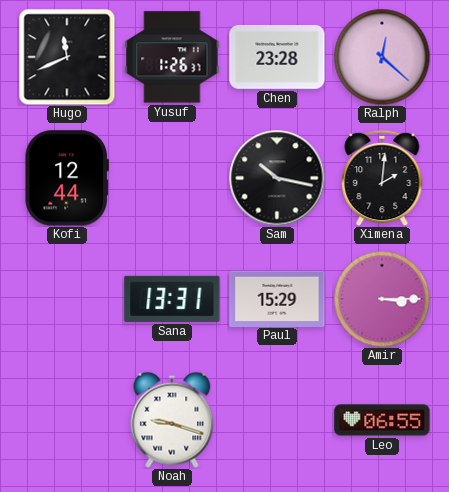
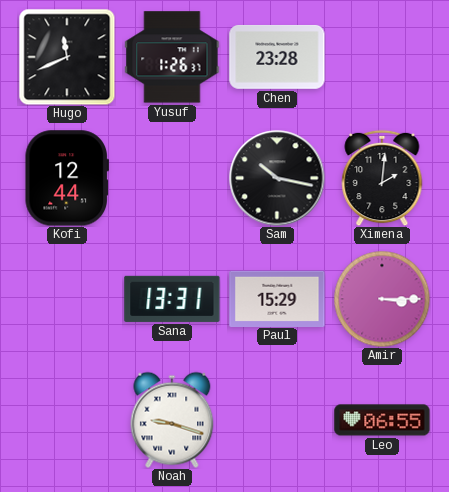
Ralph: 12:22 -> none
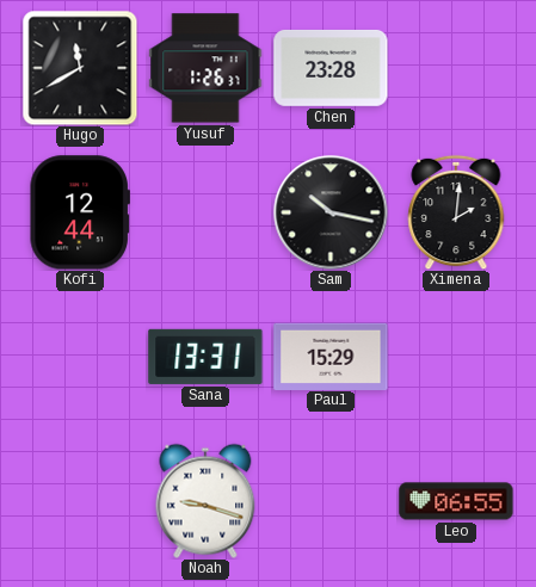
Hugo: 11:41 -> 11:40
Amir: 3:15 -> none
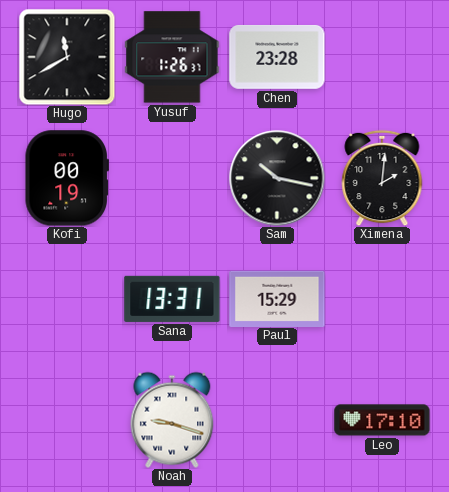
Kofi: 12:44 -> 00:19
Leo: 06:55 -> 17:10
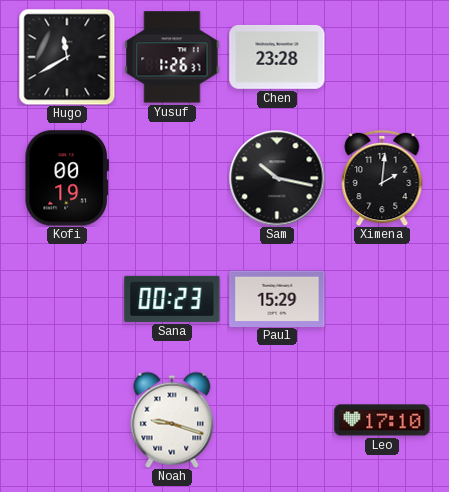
Sana: 13:31 -> 00:23
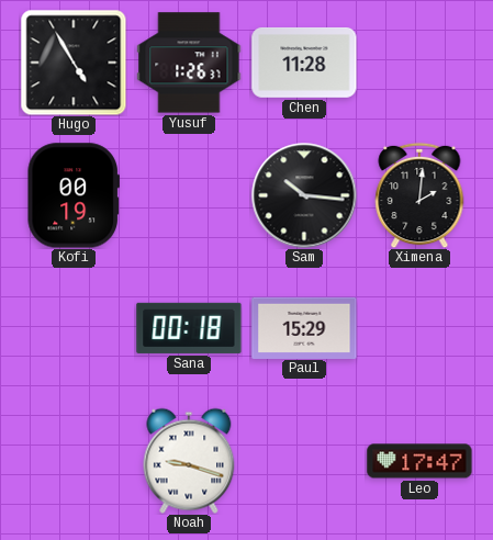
Hugo: 11:40 -> 4:55
Chen: 23:28 -> 11:28
Sam: 10:17 -> 10:16
Sana: 00:23 -> 00:18
Leo: 17:10 -> 17:47
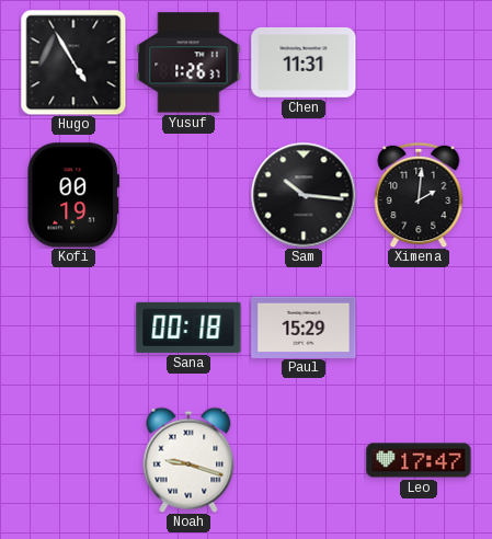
Chen: 11:28 -> 11:31
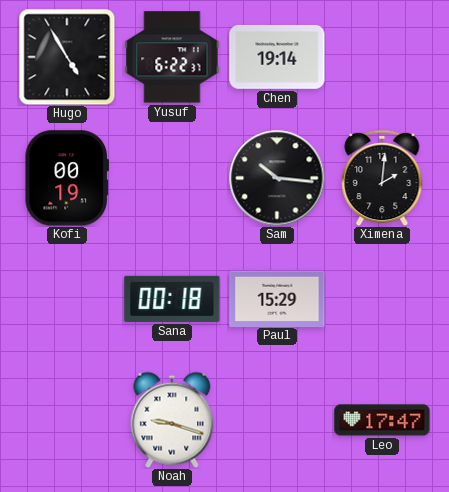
Yusuf: 1:26 -> 6:22
Chen: 11:31 -> 19:14
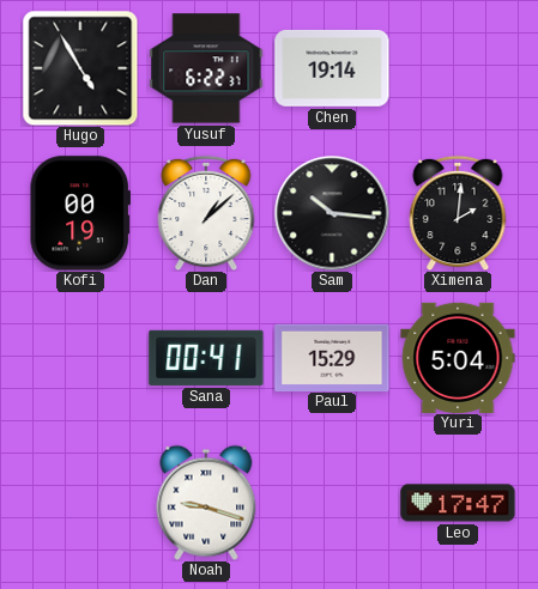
Dan: none -> 1:08
Sana: 00:18 -> 00:41
Yuri: none -> 5:04
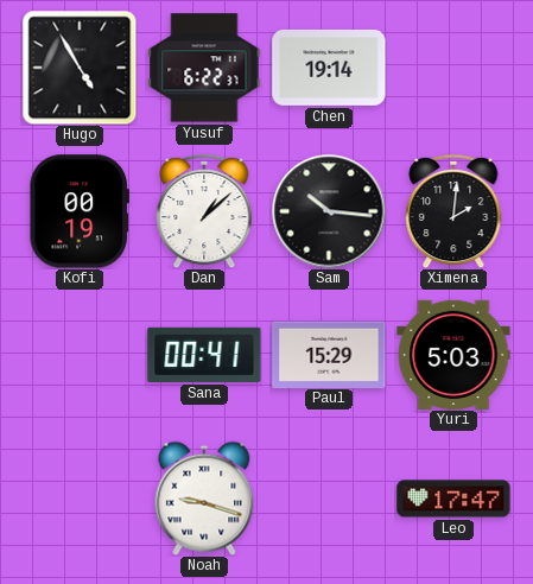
Yuri: 5:04 -> 5:03
